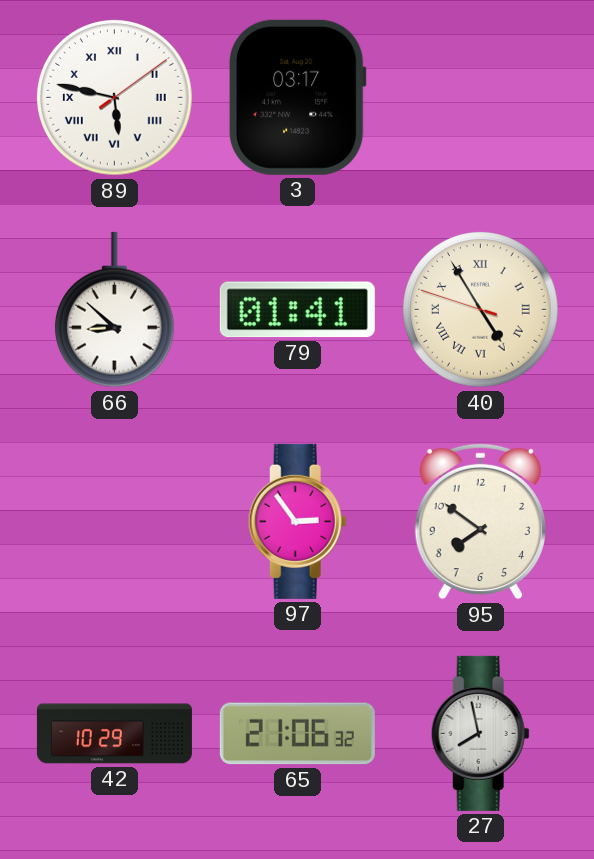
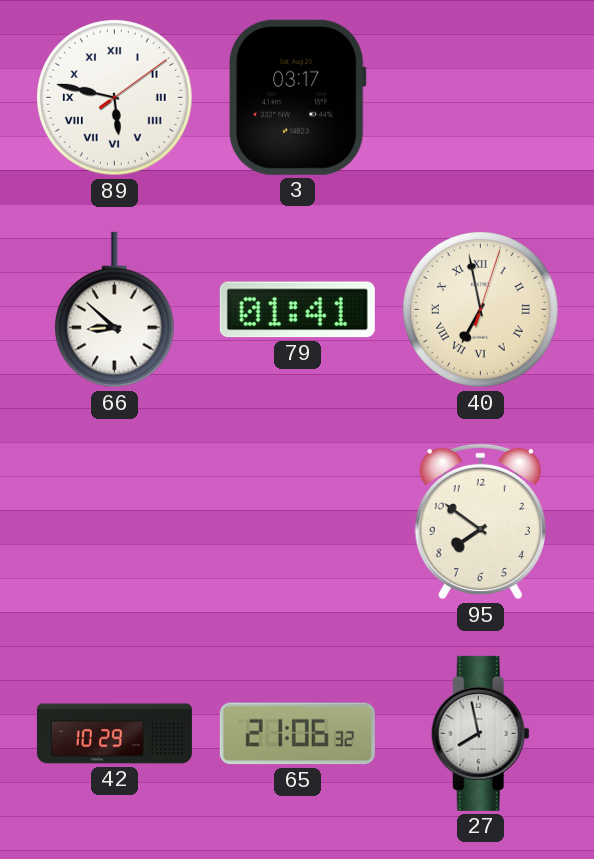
40: 4:54 -> 6:58
97: 2:54 -> none
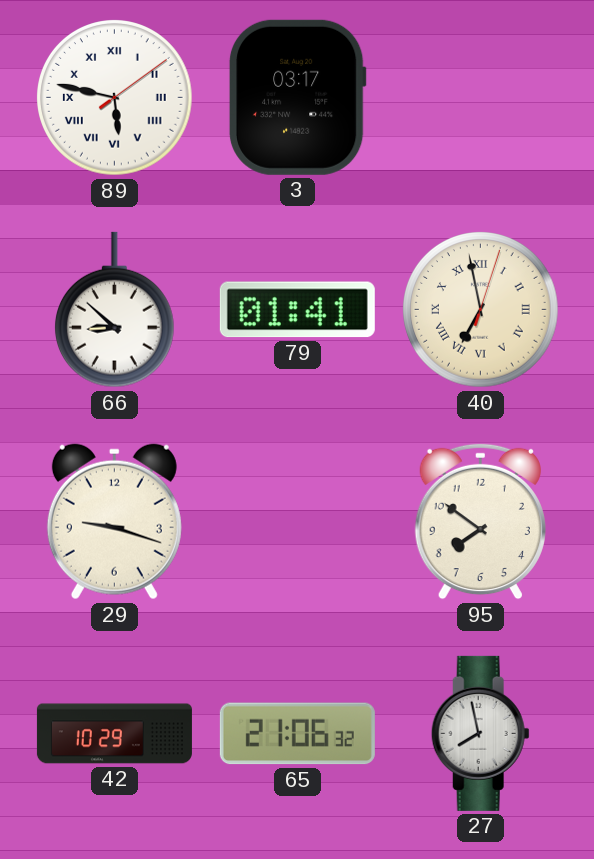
29: none -> 9:18
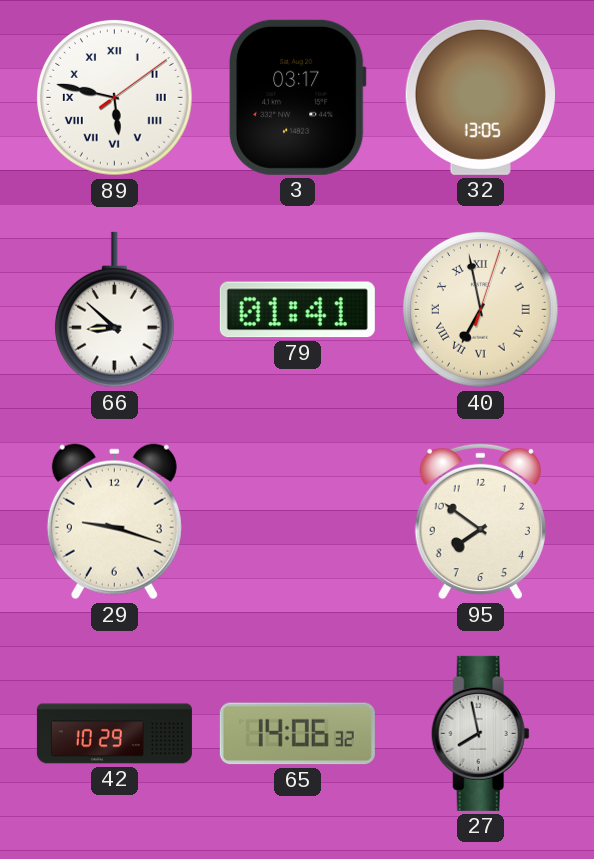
32: none -> 13:05
65: 21:06 -> 14:06
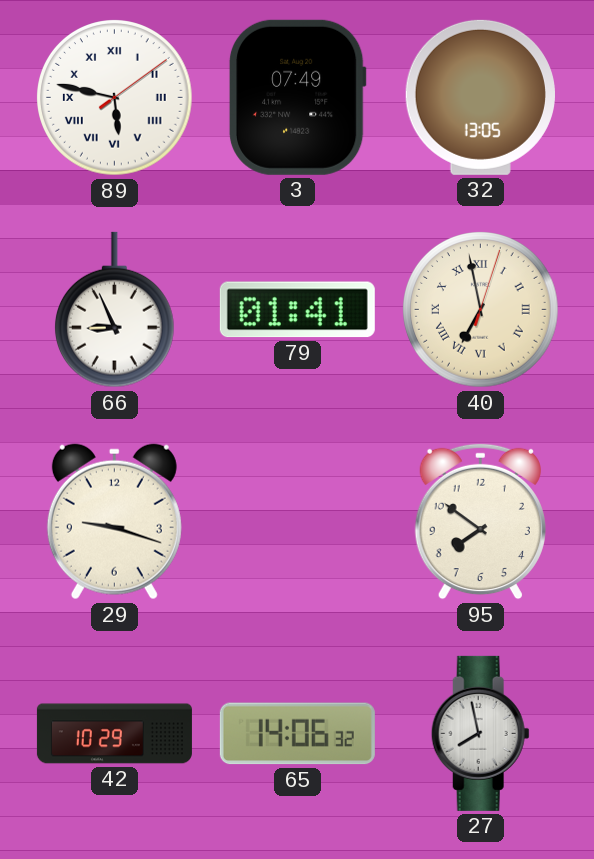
3: 03:17 -> 07:49
66: 8:52 -> 8:56
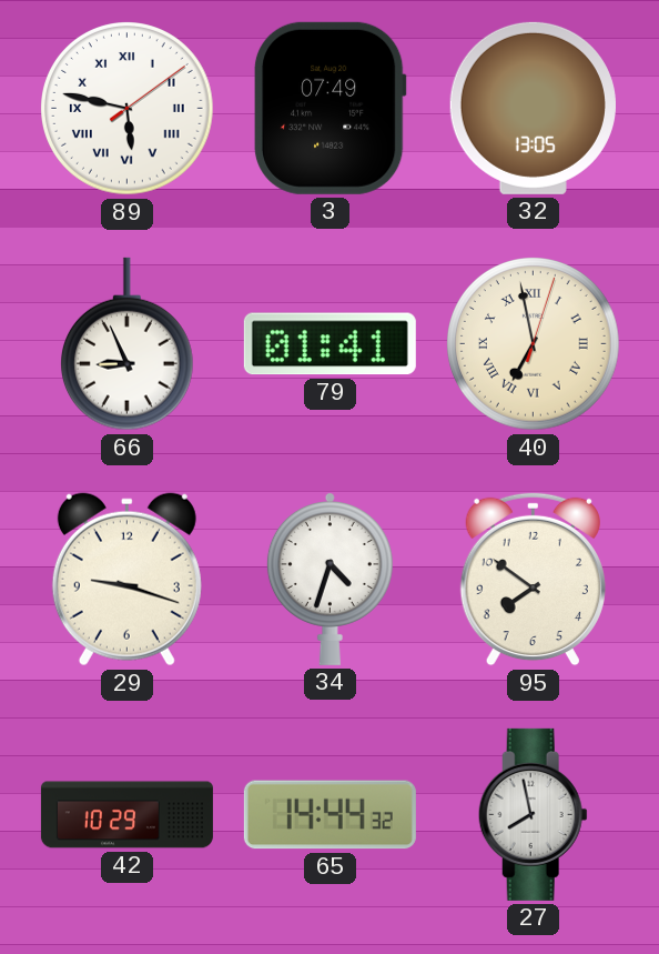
34: none -> 4:33
65: 14:06 -> 14:44
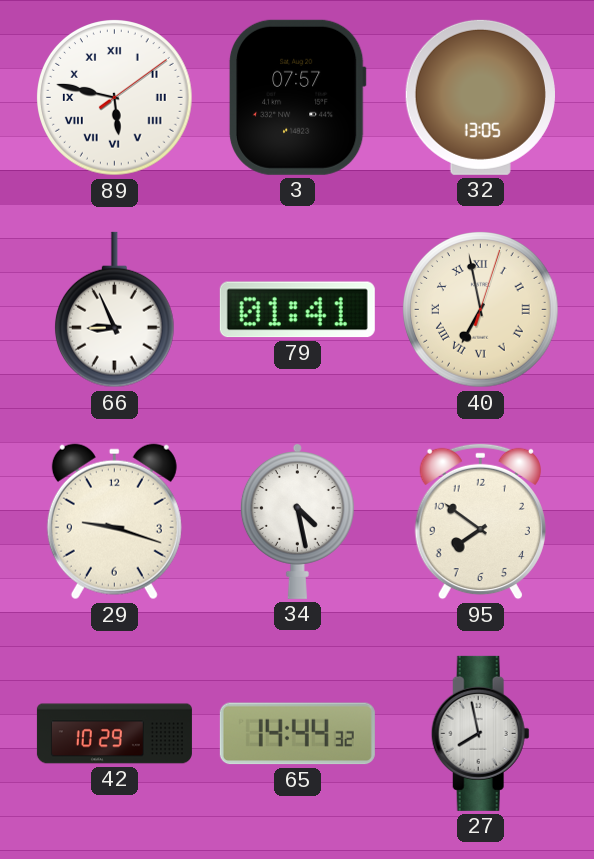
3: 07:49 -> 07:57
34: 4:33 -> 4:28
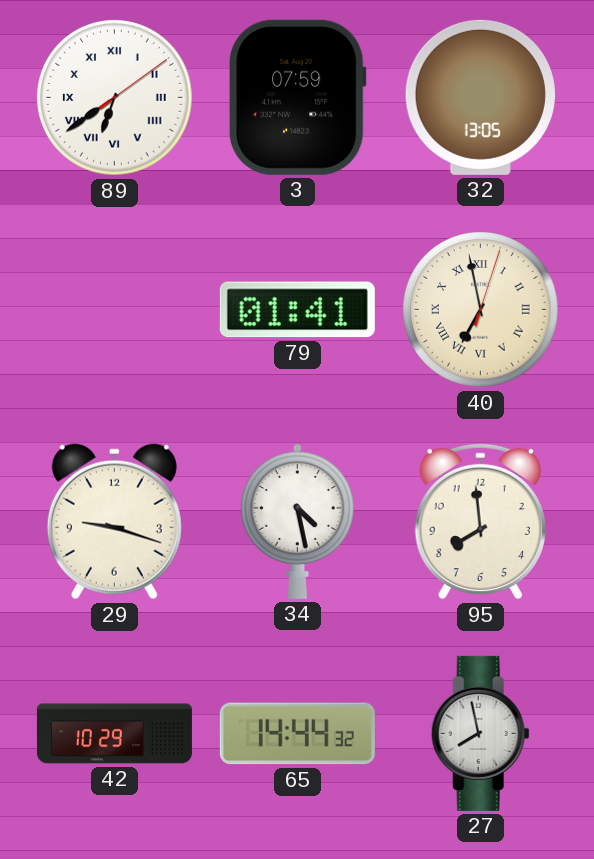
89: 5:47 -> 6:39
3: 07:57 -> 07:59
66: 8:56 -> none
95: 7:51 -> 7:59
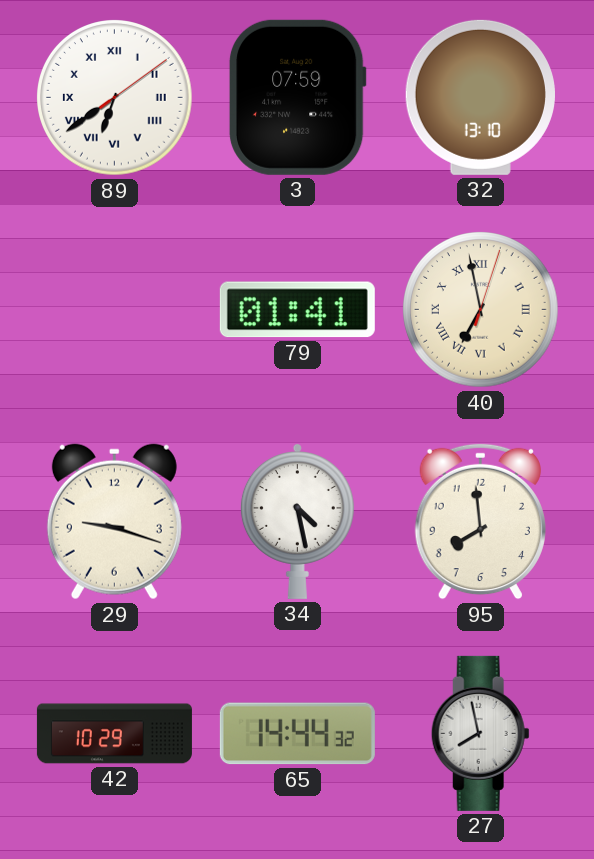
32: 13:05 -> 13:10
